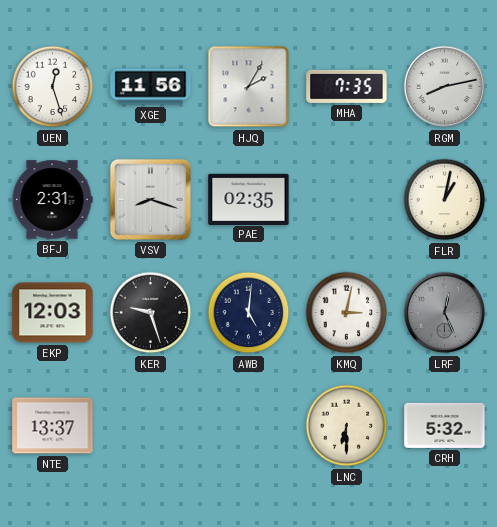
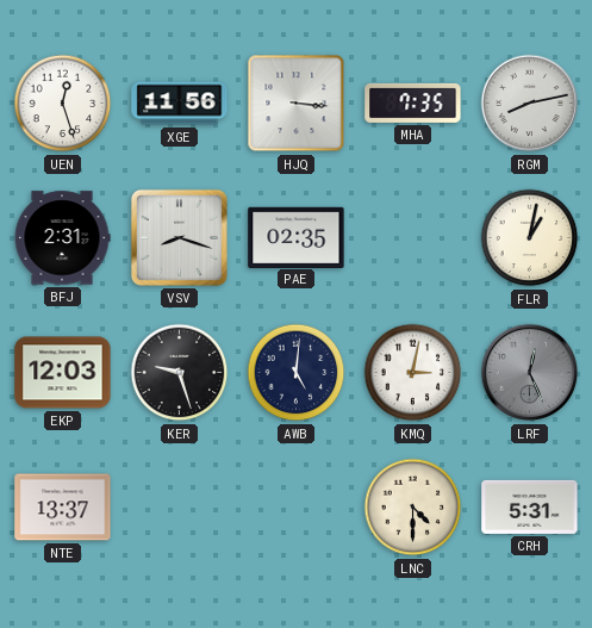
HJQ: 2:05 -> 3:16
LNC: 6:30 -> 4:30
CRH: 5:32 -> 5:31
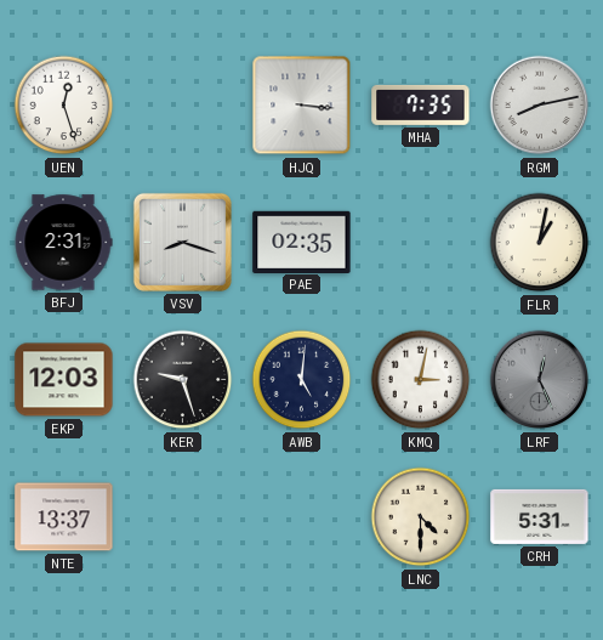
XGE: 11:56 -> none
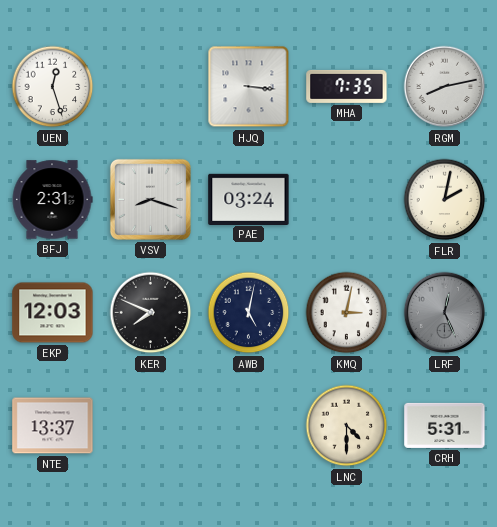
PAE: 02:35 -> 03:24
FLR: 1:02 -> 2:02
KER: 9:27 -> 7:49
AWB: 5:01 -> 5:02
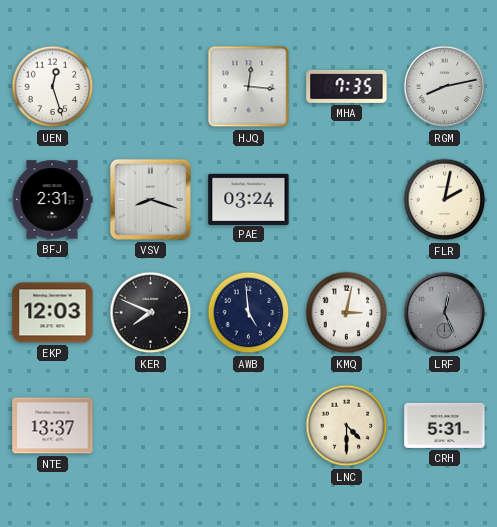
HJQ: 3:16 -> 12:16
AWB: 5:02 -> 4:59
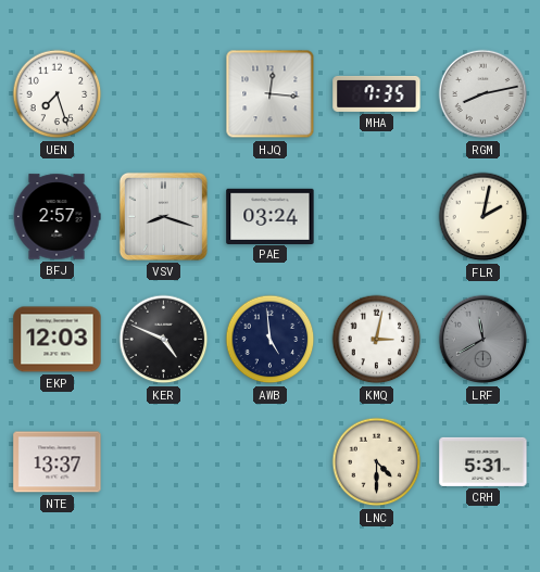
UEN: 12:27 -> 7:27
BFJ: 2:31 -> 2:57
KER: 7:49 -> 4:49
LRF: 12:26 -> 11:40
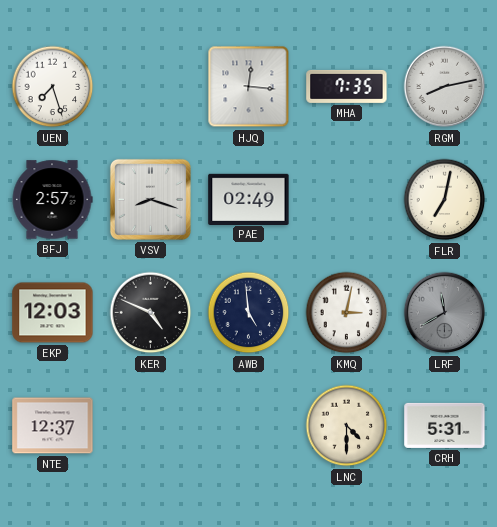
PAE: 03:24 -> 02:49
FLR: 2:02 -> 7:02
NTE: 13:37 -> 12:37
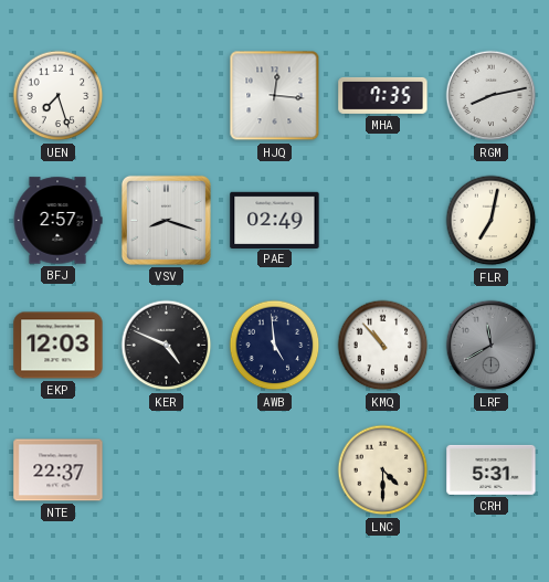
KMQ: 3:02 -> 10:53
NTE: 12:37 -> 22:37
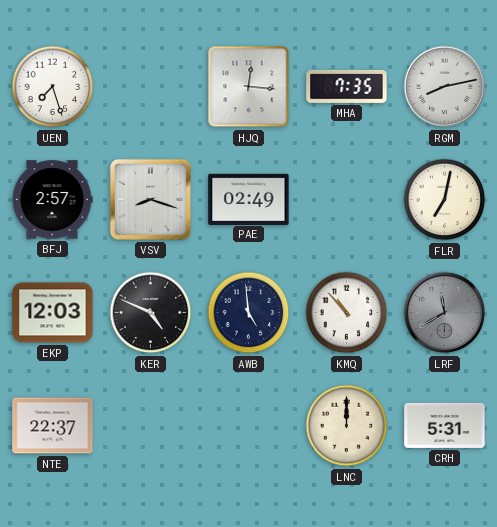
LNC: 4:30 -> 12:00
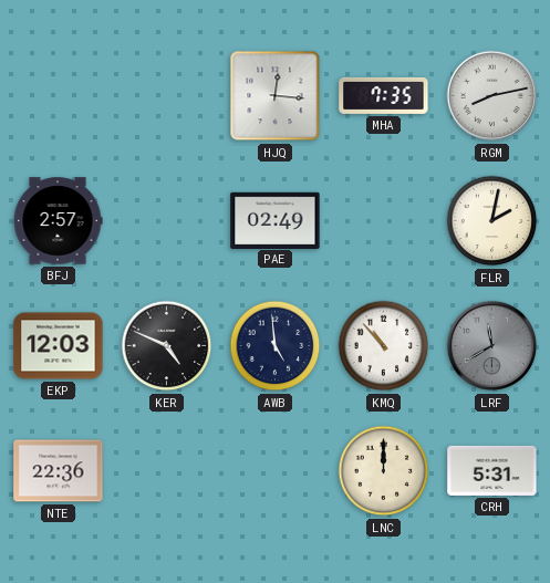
UEN: 7:27 -> none
VSV: 8:18 -> none
FLR: 7:02 -> 2:02
NTE: 22:37 -> 22:36
